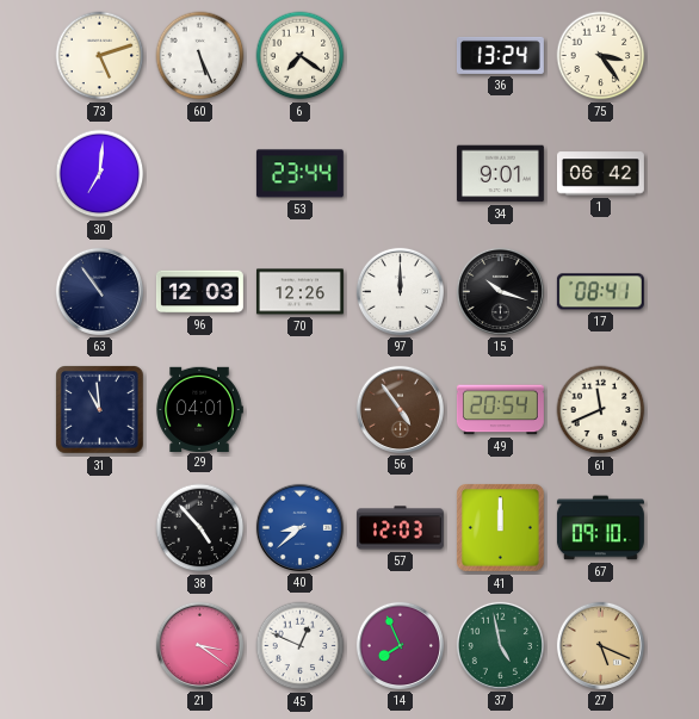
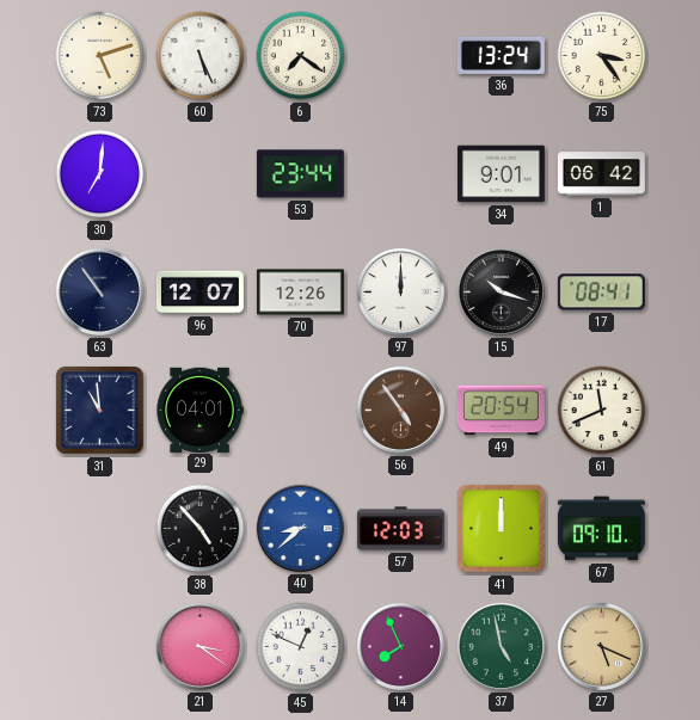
96: 12:03 -> 12:07
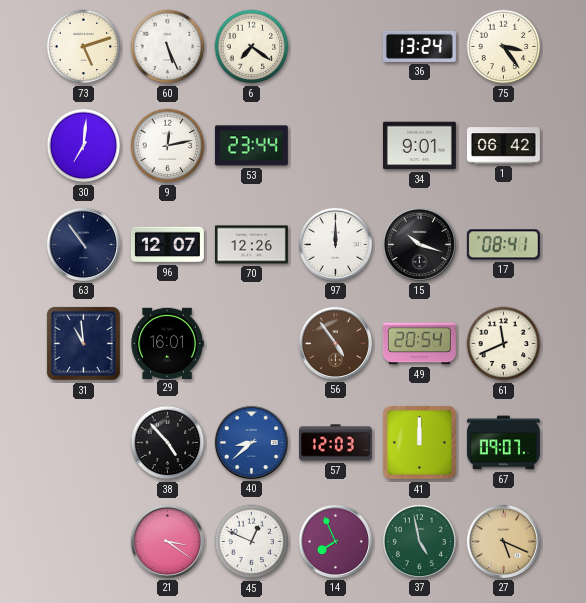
9: none -> 12:13
29: 04:01 -> 16:01
67: 09:10 -> 09:07
